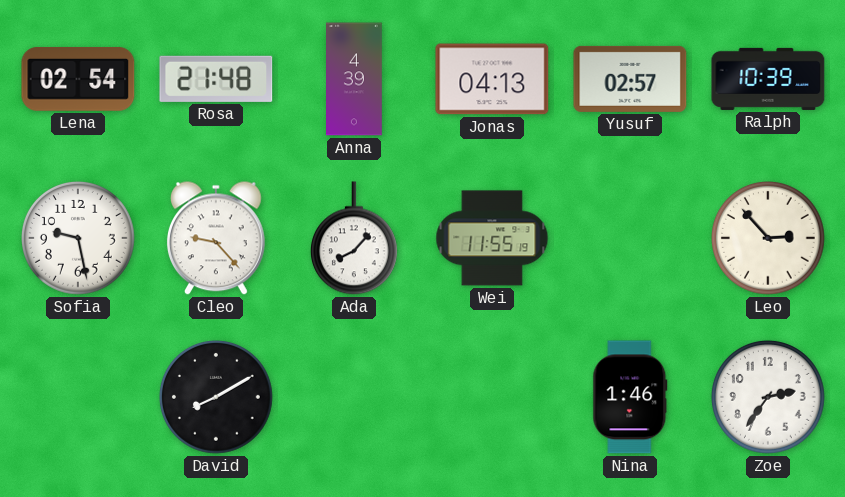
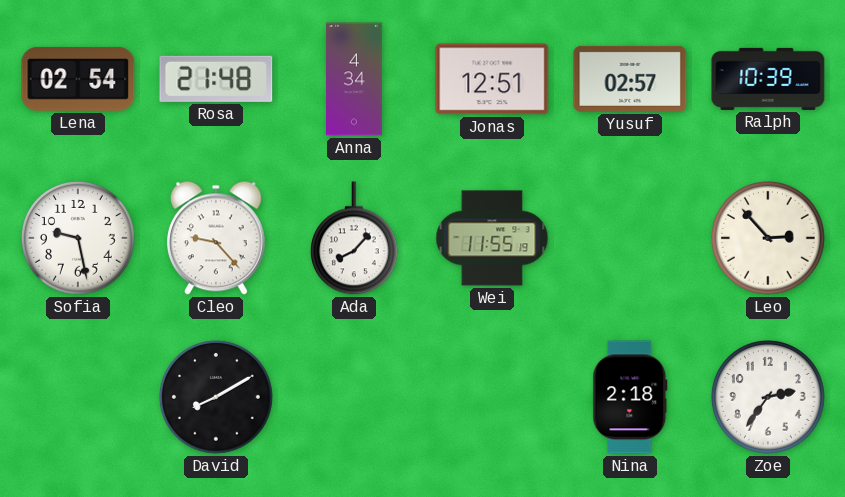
Anna: 4:39 -> 4:34
Jonas: 04:13 -> 12:51
Nina: 1:46 -> 2:18
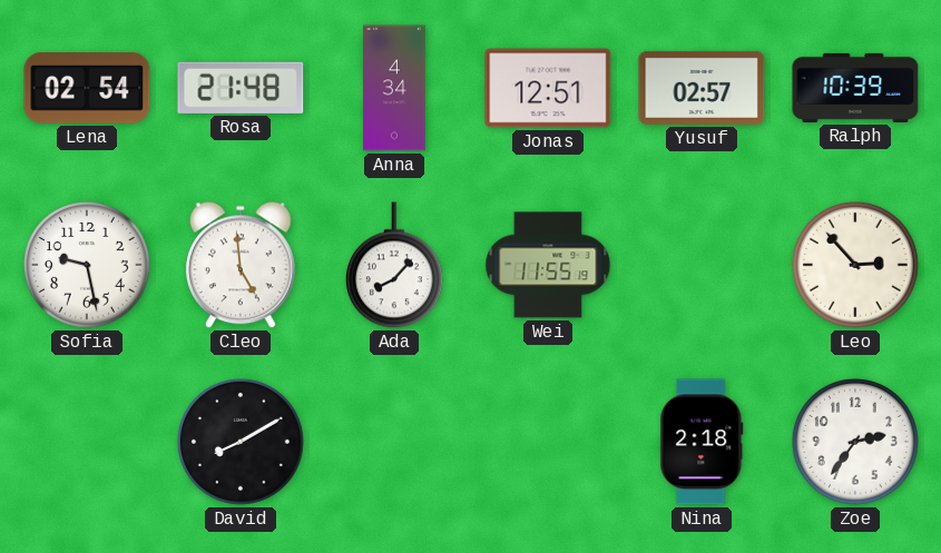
Cleo: 9:23 -> 4:59
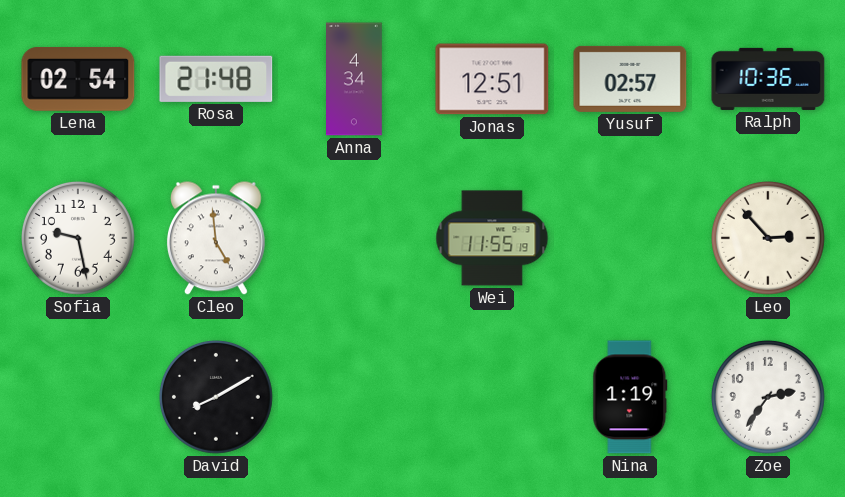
Ralph: 10:39 -> 10:36
Ada: 8:07 -> none
Nina: 2:18 -> 1:19
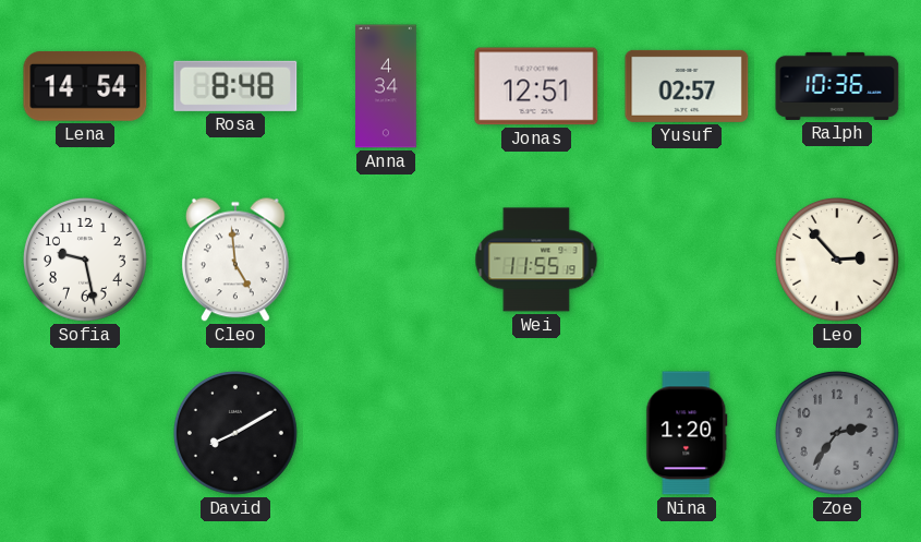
Lena: 02:54 -> 14:54
Rosa: 21:48 -> 8:48
Nina: 1:19 -> 1:20
Zoe dial: white -> grey
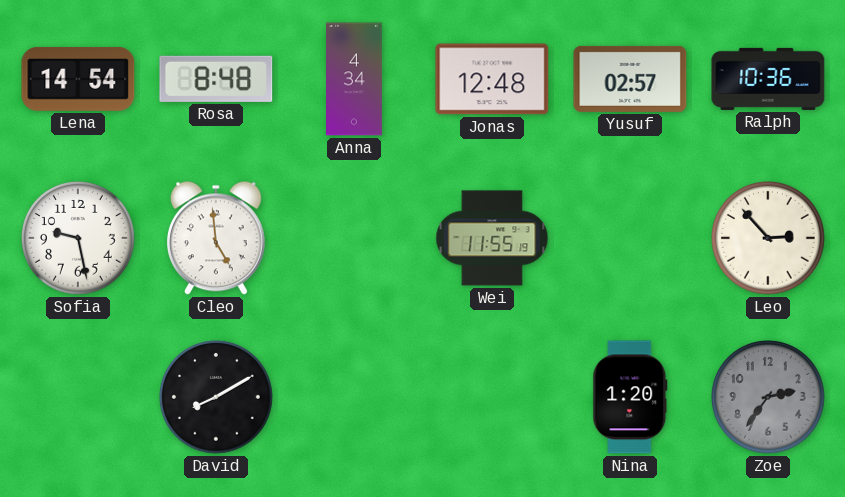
Jonas: 12:51 -> 12:48
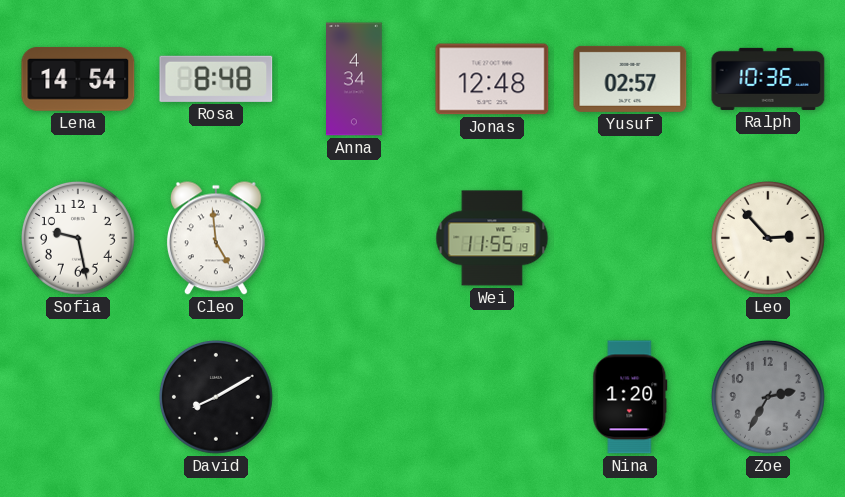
Zoe: 2:36 -> 2:35
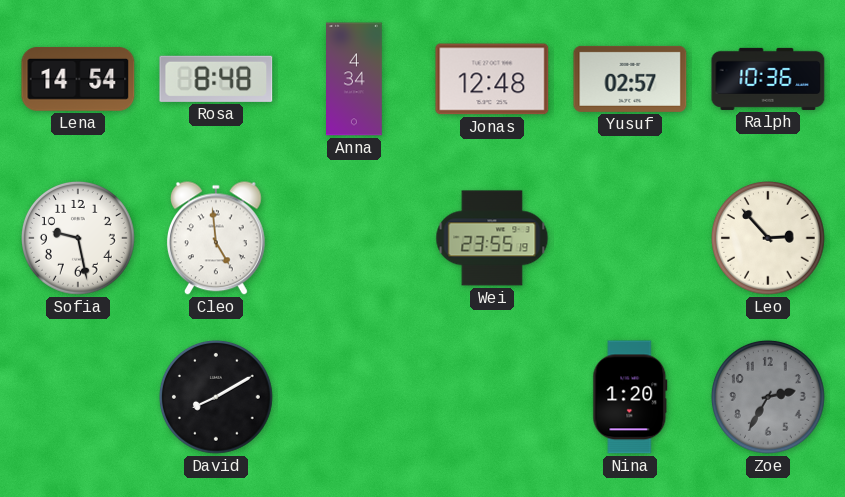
Wei: 11:55 -> 23:55
